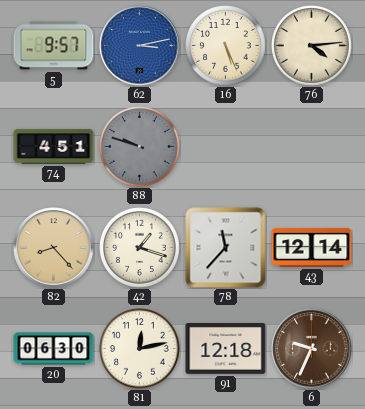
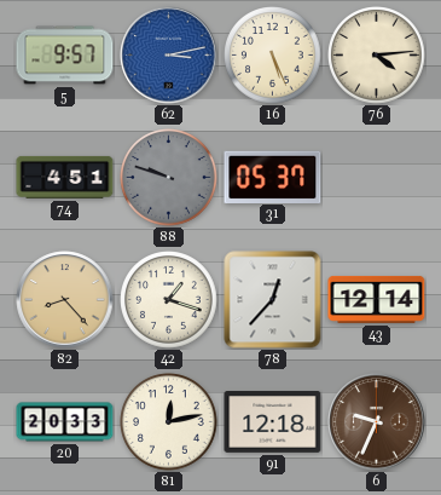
31: none -> 05:37
78: 11:37 -> 12:37
20: 06:30 -> 20:33
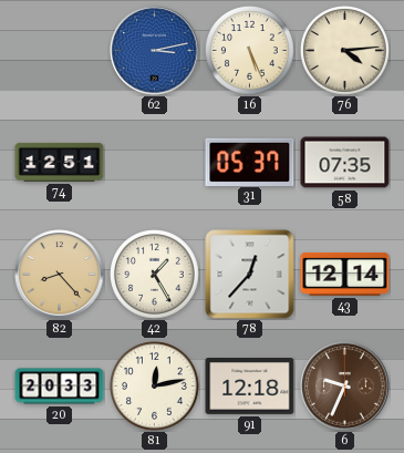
5: 9:57 -> none
74: 4:51 -> 12:51
88: 9:48 -> none
58: none -> 07:35
42: 1:18 -> 1:25
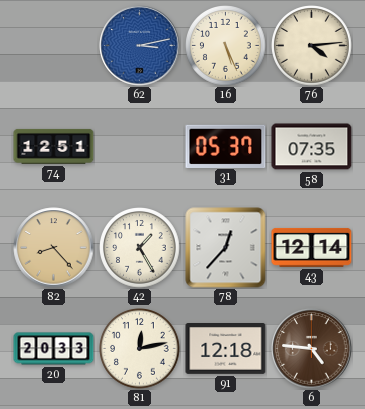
6: 9:34 -> 4:46
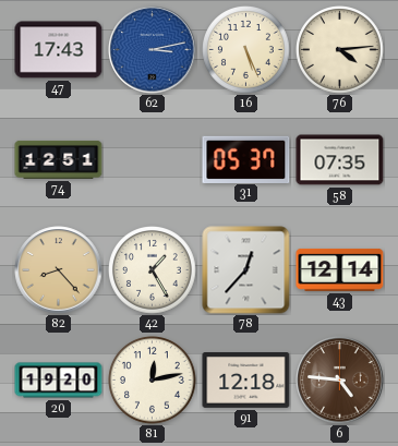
47: none -> 17:43
20: 20:33 -> 19:20
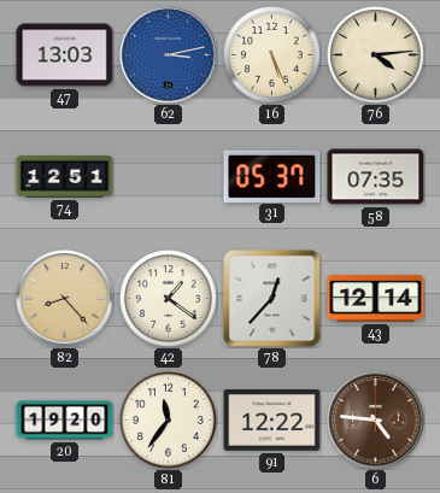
47: 17:43 -> 13:03
42: 1:25 -> 1:21
81: 12:13 -> 11:36
91: 12:18 -> 12:22
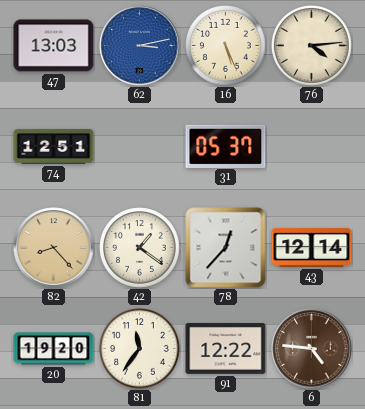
58: 07:35 -> none
